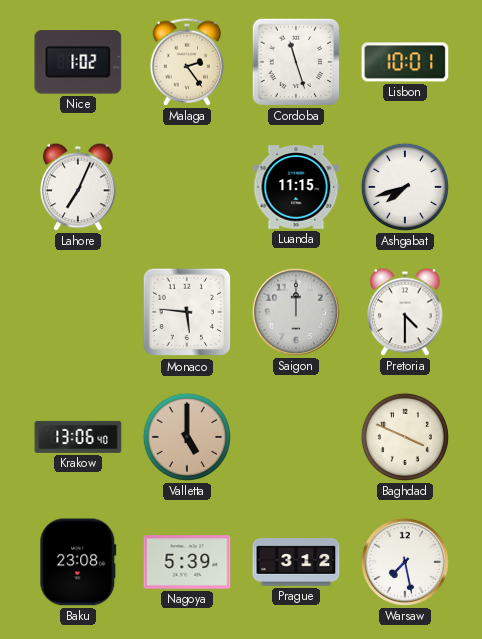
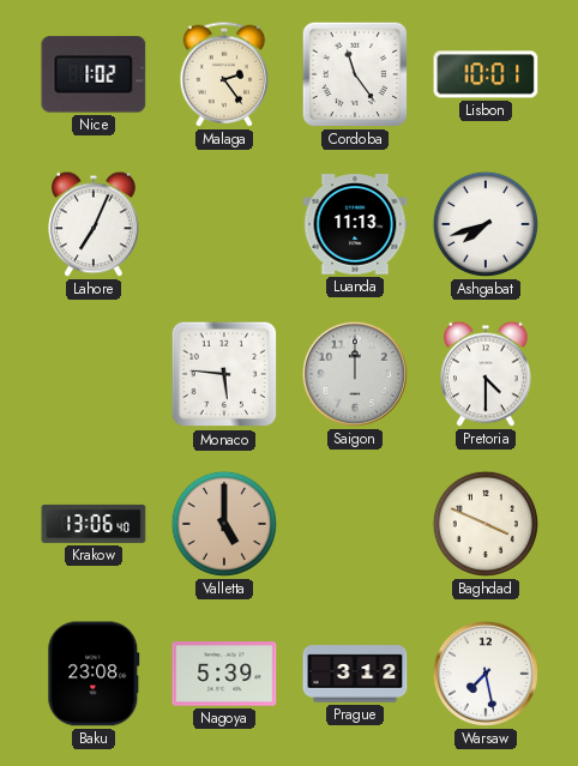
Cordoba: 11:27 -> 11:24
Luanda: 11:15 -> 11:13
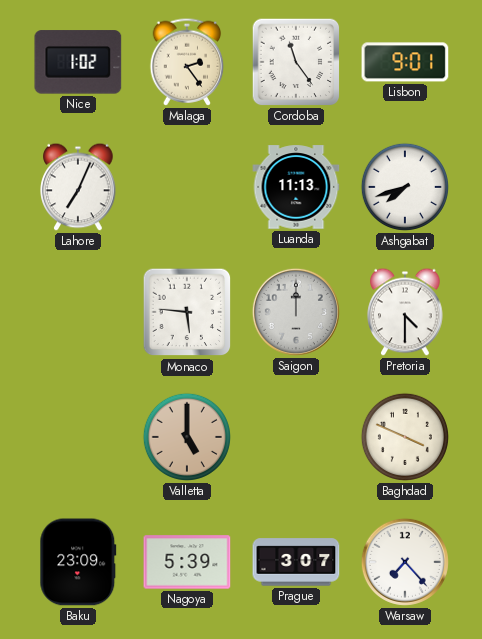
Lisbon: 10:01 -> 9:01
Krakow: 13:06 -> none
Baku: 23:08 -> 23:09
Prague: 3:12 -> 3:07
Warsaw: 7:28 -> 7:23
